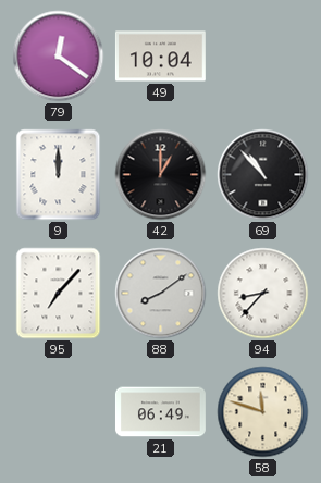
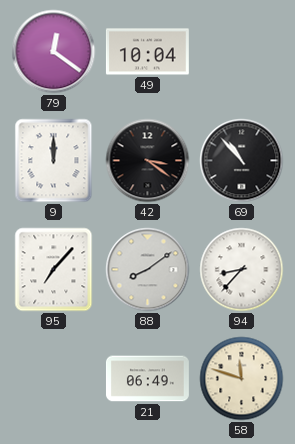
42: 1:00 -> 3:21
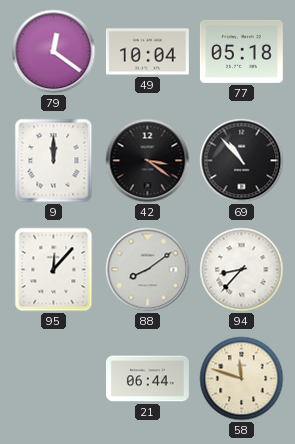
77: none -> 05:18
95: 7:07 -> 12:07
21: 06:49 -> 06:44
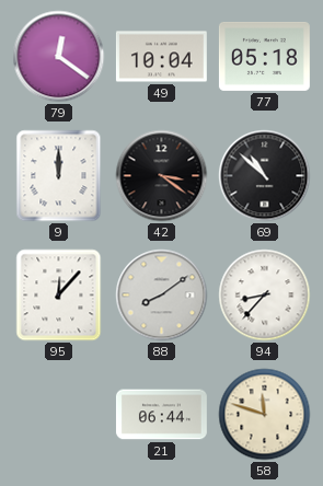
69: 10:53 -> 10:52
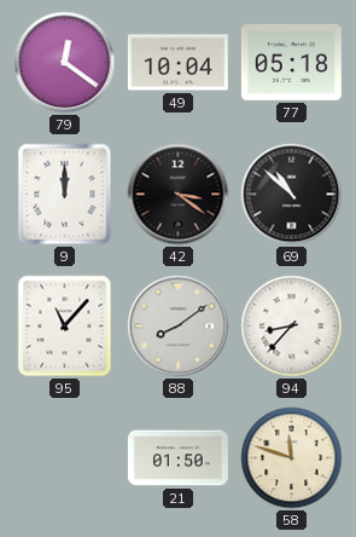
95: 12:07 -> 11:07
21: 06:44 -> 01:50
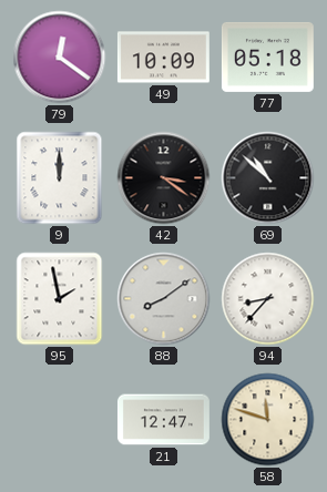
49: 10:04 -> 10:09
95: 11:07 -> 1:58
21: 01:50 -> 12:47
